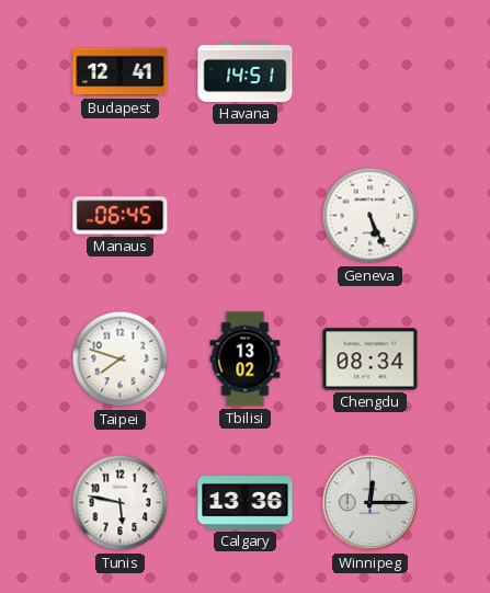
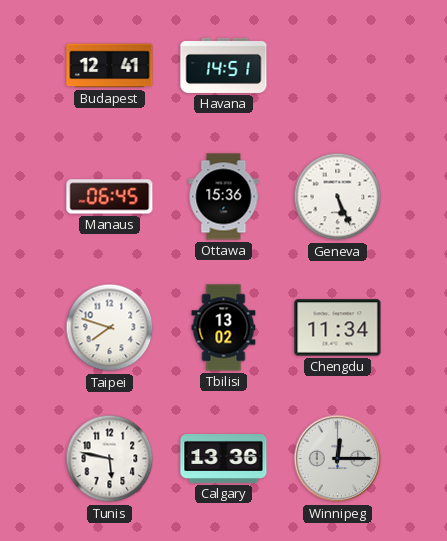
Ottawa: none -> 15:36
Chengdu: 08:34 -> 11:34
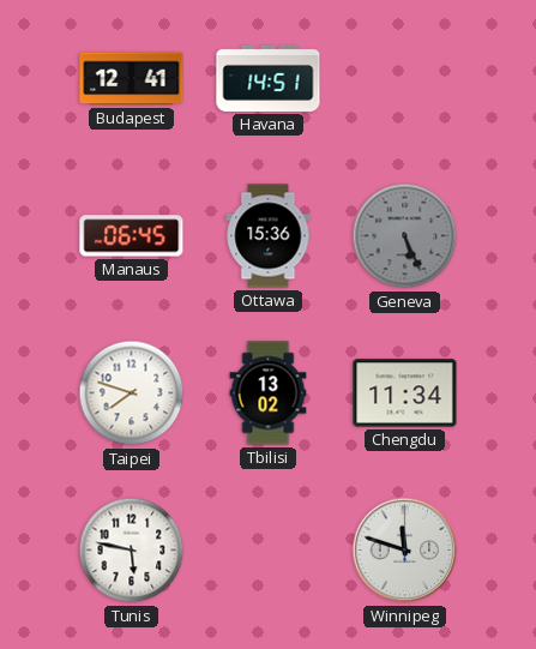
Geneva dial: white -> grey
Calgary: 13:36 -> none
Winnipeg: 12:15 -> 11:48
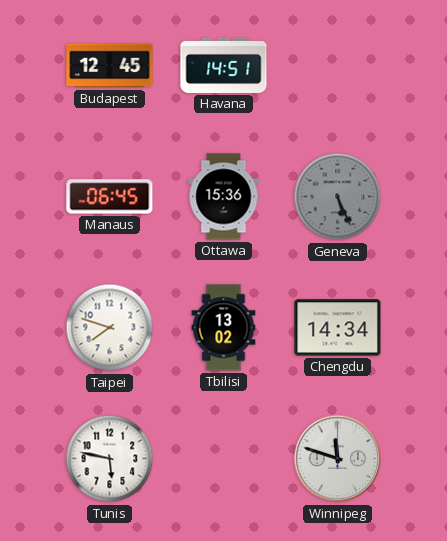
Budapest: 12:41 -> 12:45
Chengdu: 11:34 -> 14:34
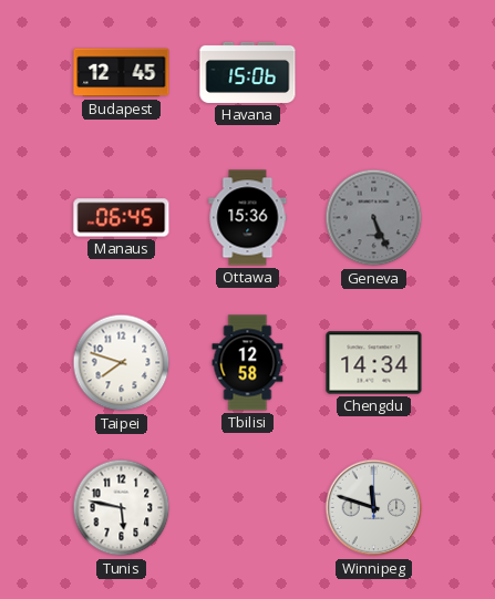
Havana: 14:51 -> 15:06
Tbilisi: 13:02 -> 12:58
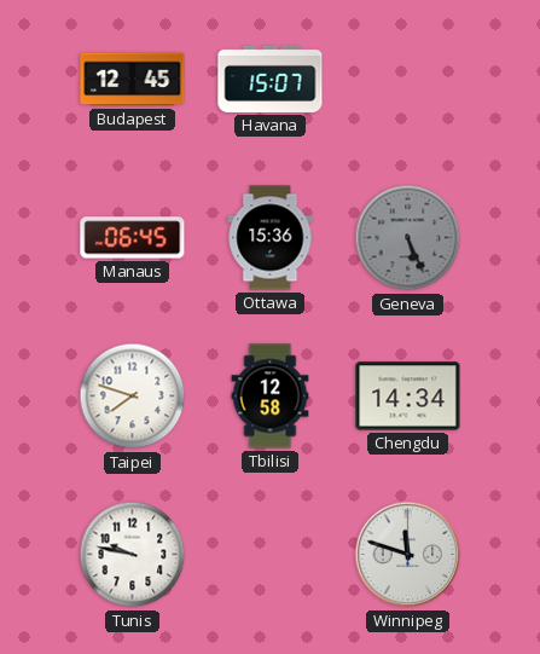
Havana: 15:06 -> 15:07
Tunis: 5:47 -> 9:47
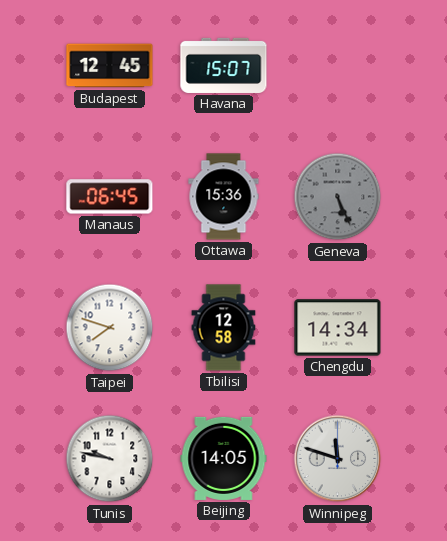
Beijing: none -> 14:05
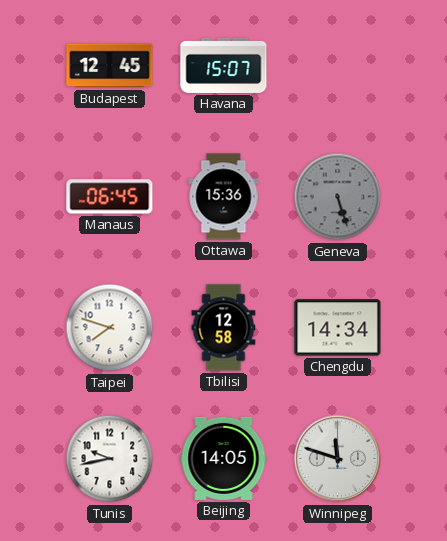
Geneva: 5:26 -> 5:27
Tunis: 9:47 -> 9:43
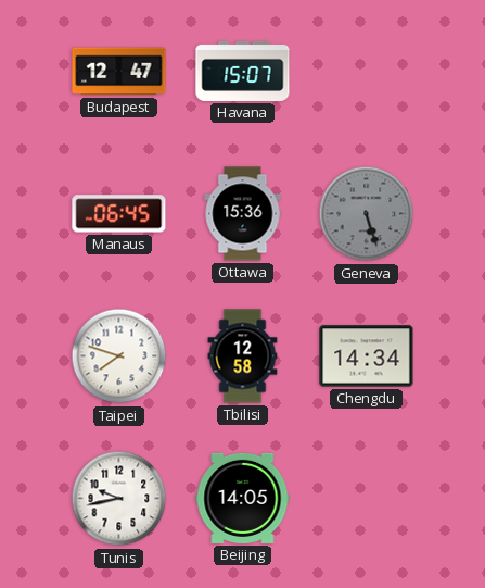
Budapest: 12:45 -> 12:47
Winnipeg: 11:48 -> none
